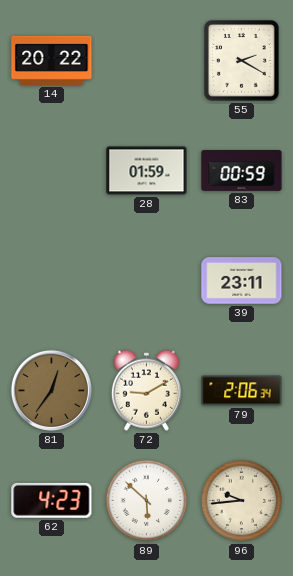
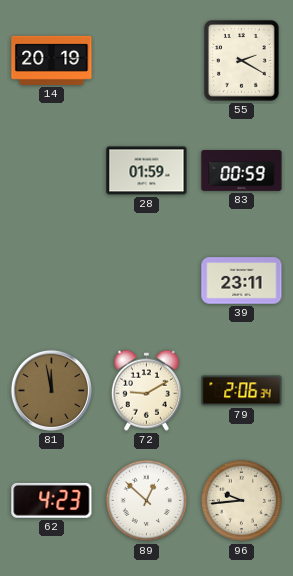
14: 20:22 -> 20:19
81: 12:36 -> 11:58
89: 5:52 -> 12:52
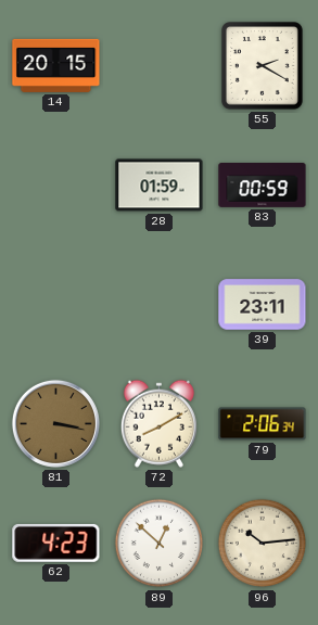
14: 20:19 -> 20:15
81: 11:58 -> 3:17
72: 9:10 -> 8:10
96: 9:44 -> 10:14
